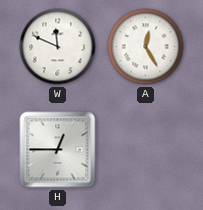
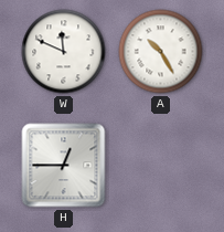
A: 12:25 -> 10:25
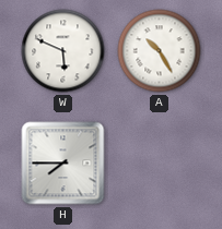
W: 11:49 -> 5:49
H: 12:45 -> 7:45
